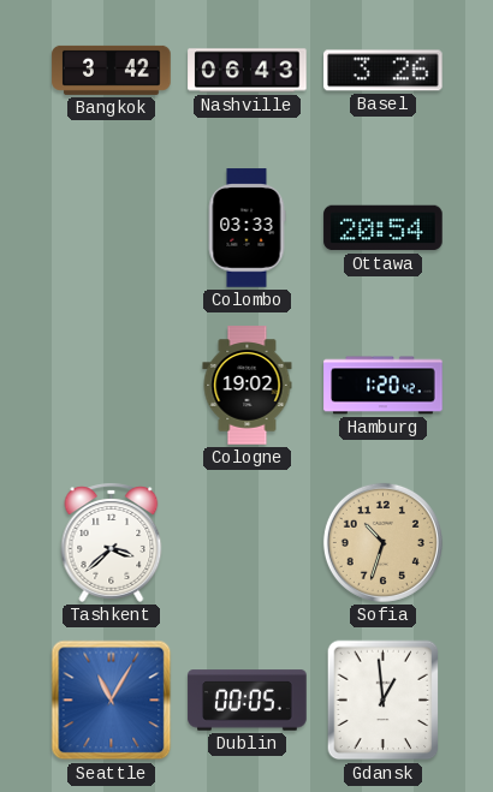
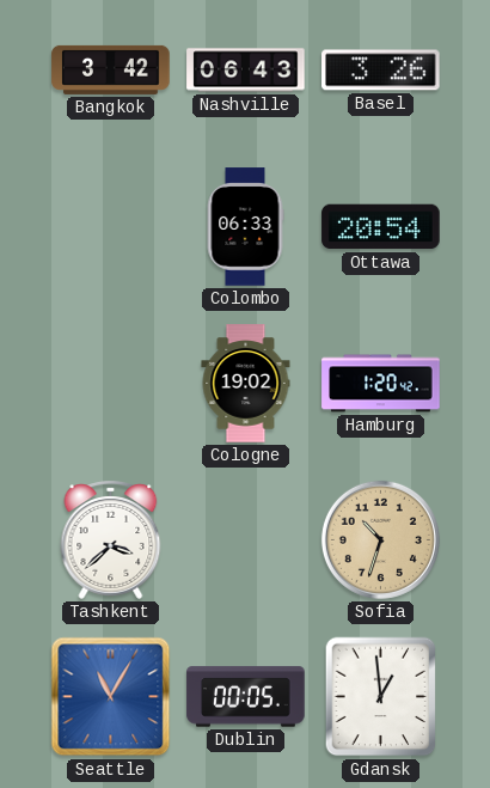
Colombo: 03:33 -> 06:33
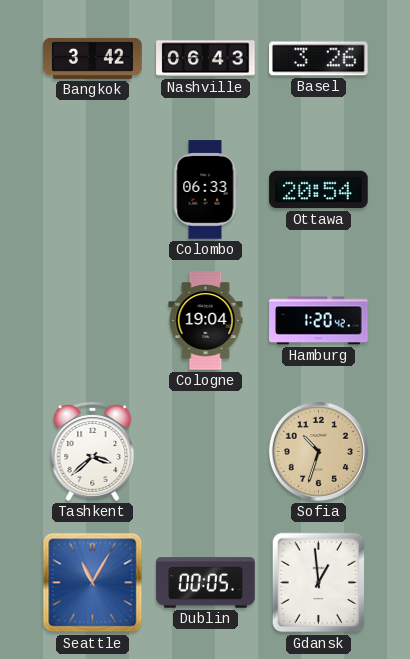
Cologne: 19:02 -> 19:04
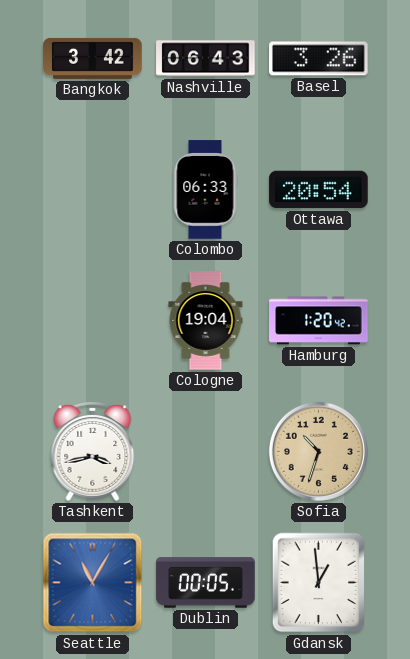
Tashkent: 3:38 -> 3:43
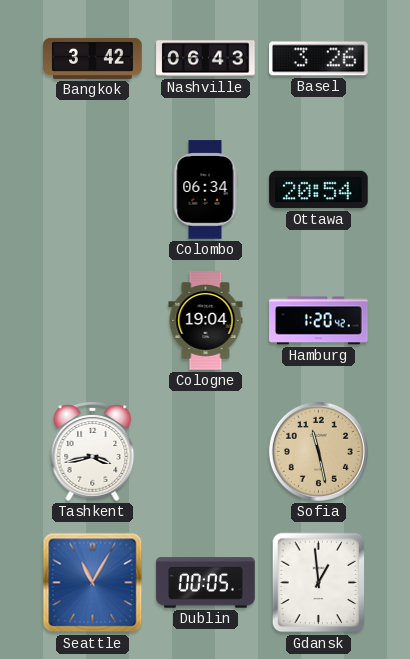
Colombo: 06:33 -> 06:34
Sofia: 10:33 -> 11:28
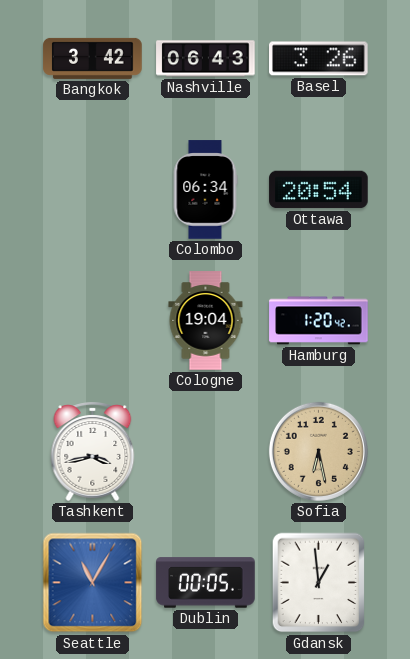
Sofia: 11:28 -> 6:28
